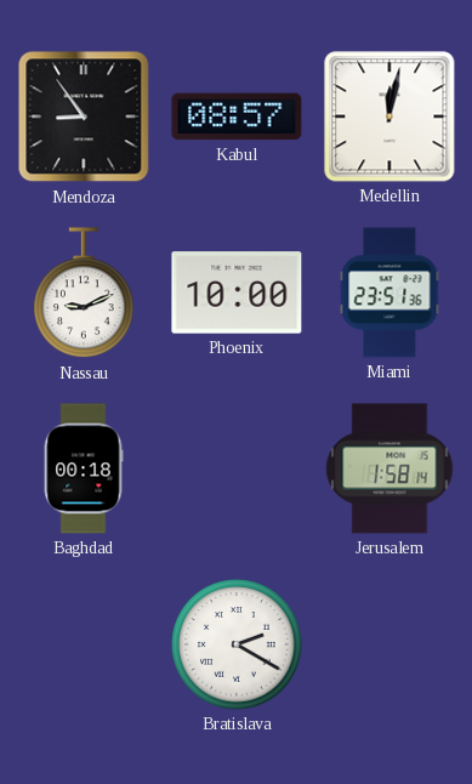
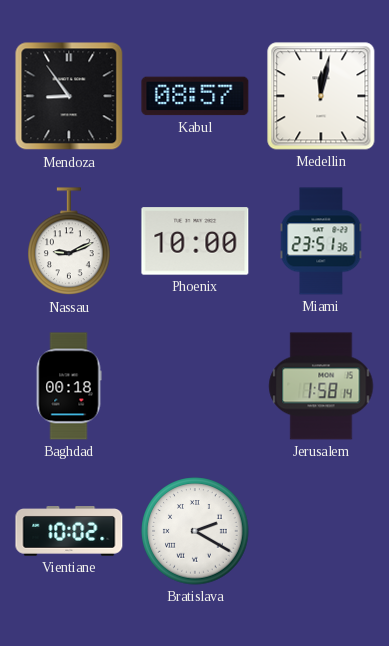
Vientiane: none -> 10:02
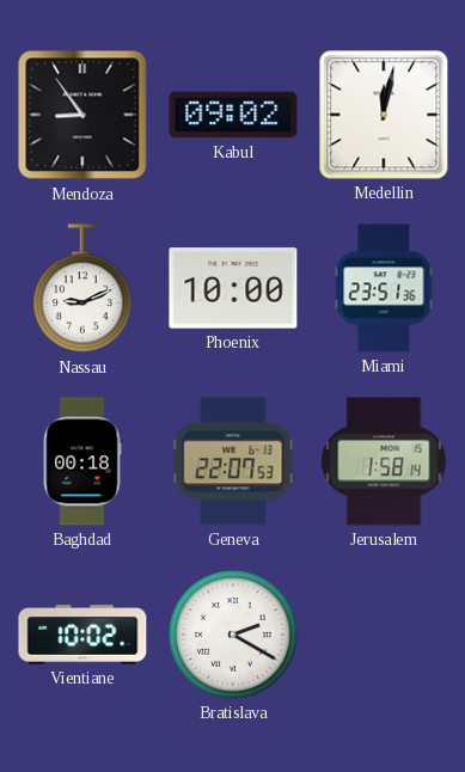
Kabul: 08:57 -> 09:02
Geneva: none -> 22:07
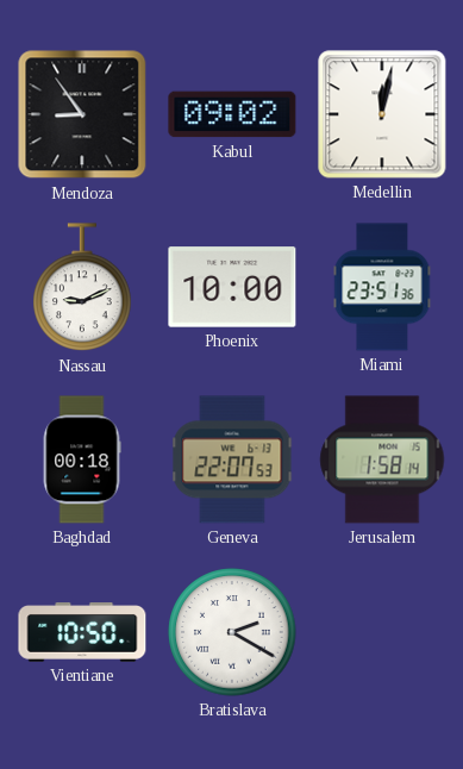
Vientiane: 10:02 -> 10:50
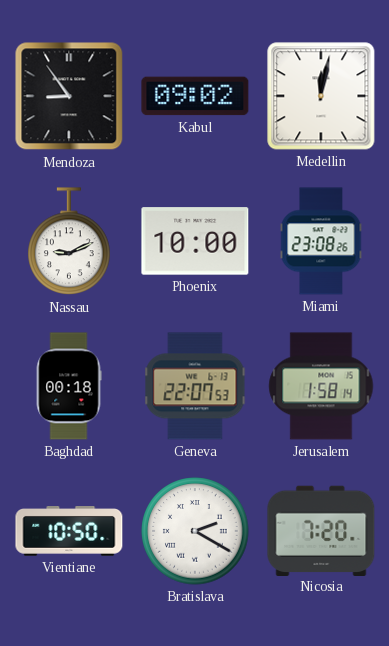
Miami: 23:51 -> 23:08
Nicosia: none -> 7:20
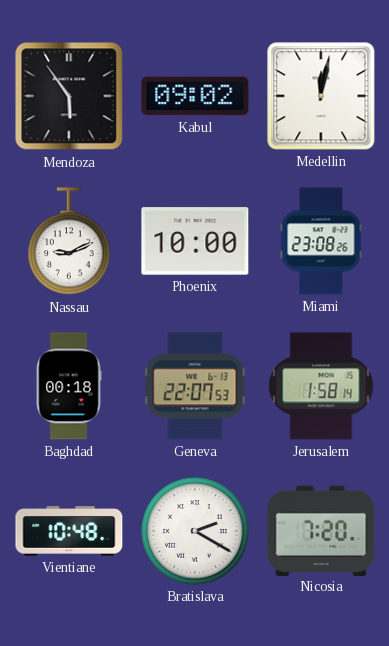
Mendoza: 8:54 -> 5:54
Vientiane: 10:50 -> 10:48
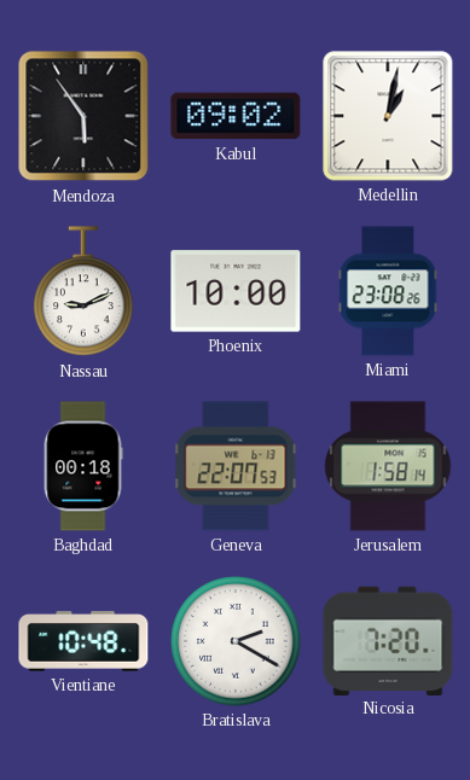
Medellin: 12:02 -> 1:02
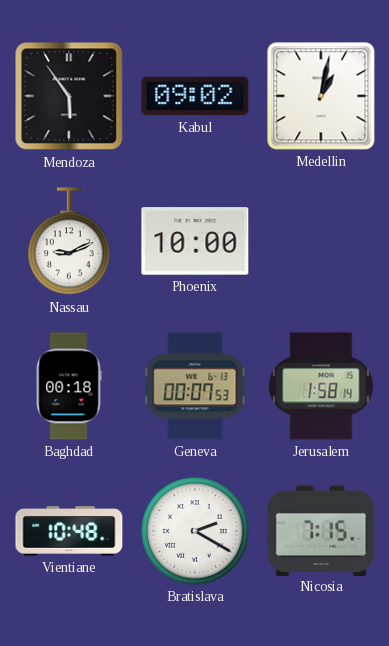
Miami: 23:08 -> none
Geneva: 22:07 -> 00:07
Nicosia: 7:20 -> 7:15
